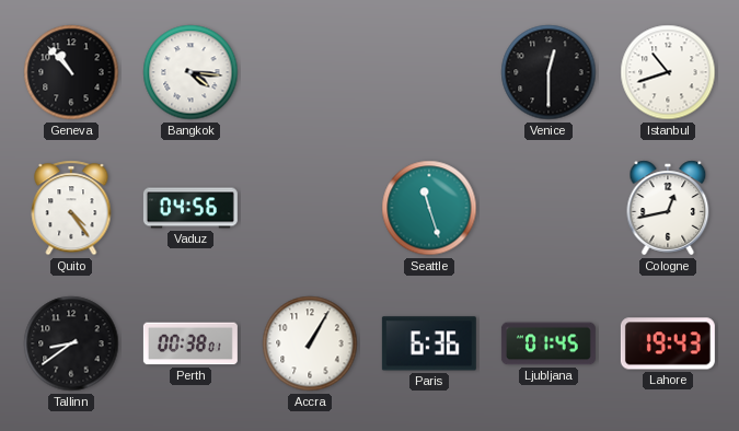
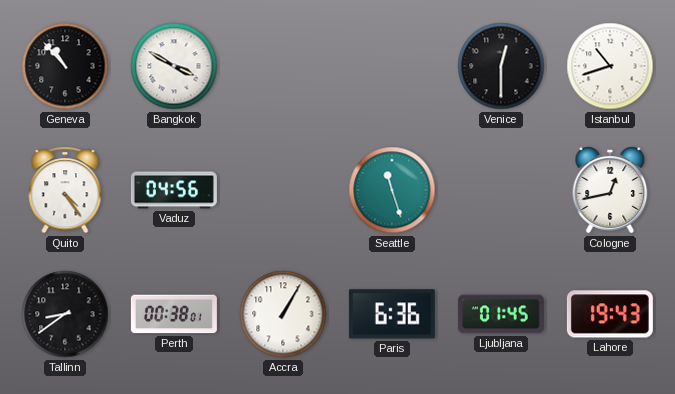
Bangkok: 4:16 -> 3:50
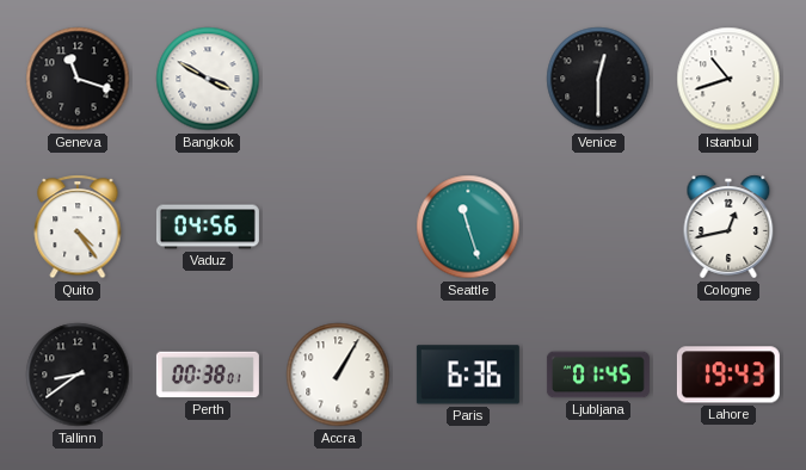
Geneva: 10:53 -> 11:18
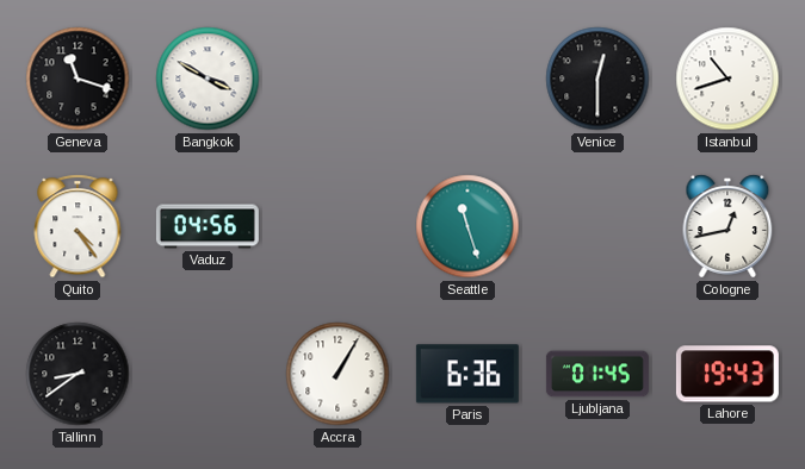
Perth: 00:38 -> none
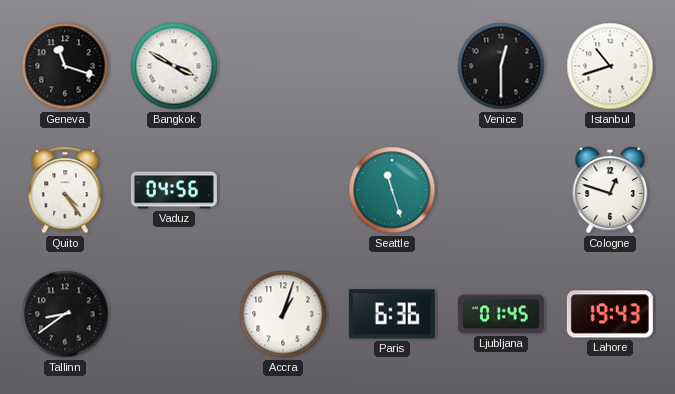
Cologne: 12:43 -> 12:48
Accra: 1:05 -> 1:03
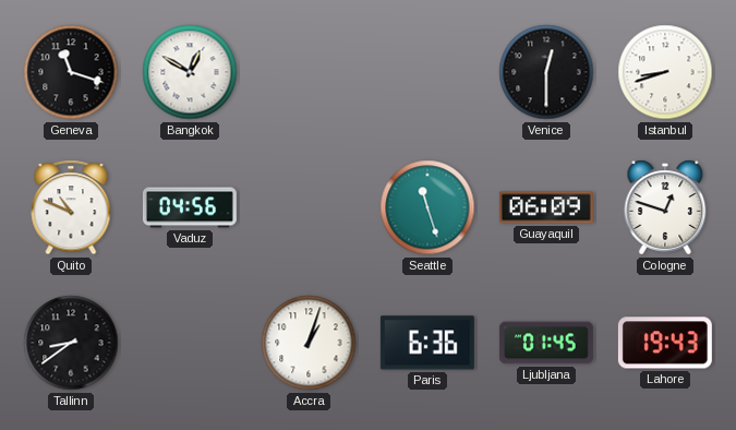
Bangkok: 3:50 -> 12:50
Istanbul: 10:42 -> 8:42
Quito: 4:24 -> 10:49
Guayaquil: none -> 06:09
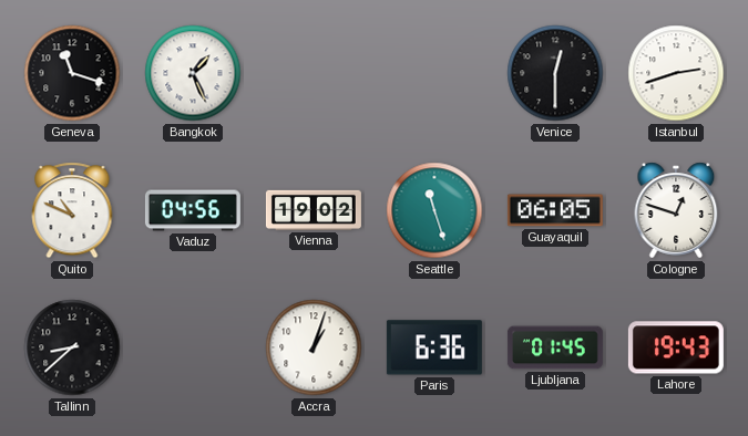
Bangkok: 12:50 -> 1:26
Istanbul: 8:42 -> 2:42
Vienna: none -> 19:02
Guayaquil: 06:09 -> 06:05
Tallinn: 8:39 -> 8:38
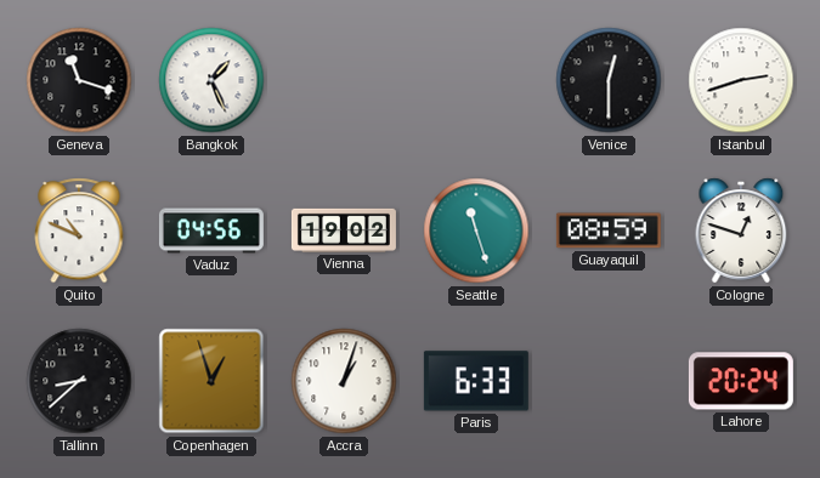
Guayaquil: 06:05 -> 08:59
Copenhagen: none -> 12:57
Paris: 6:36 -> 6:33
Ljubljana: 01:45 -> none
Lahore: 19:43 -> 20:24
